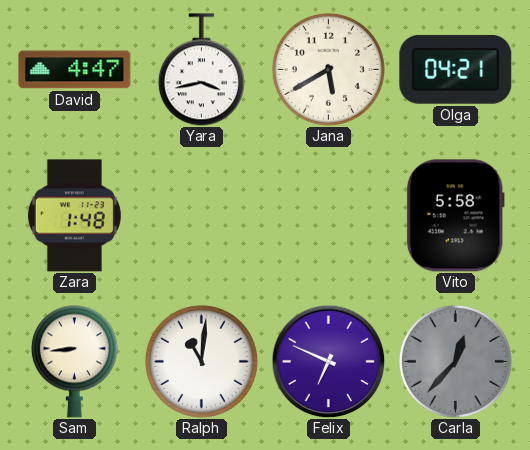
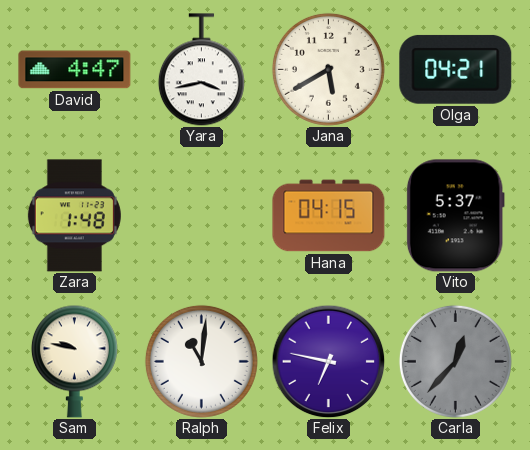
Hana: none -> 04:15
Vito: 5:58 -> 5:37
Sam: 8:44 -> 9:47
Felix: 6:49 -> 6:47
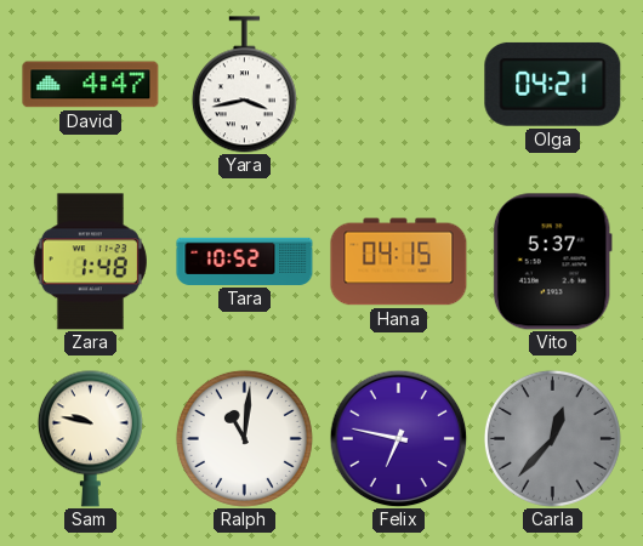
Jana: 5:40 -> none
Tara: none -> 10:52
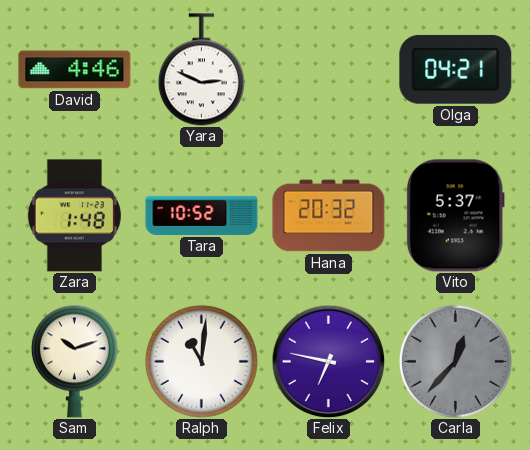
David: 4:47 -> 4:46
Yara: 3:43 -> 2:49
Hana: 04:15 -> 20:32
Sam: 9:47 -> 10:12
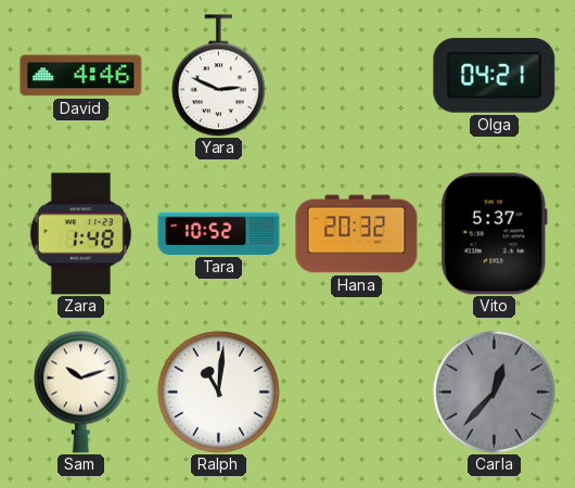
Felix: 6:47 -> none
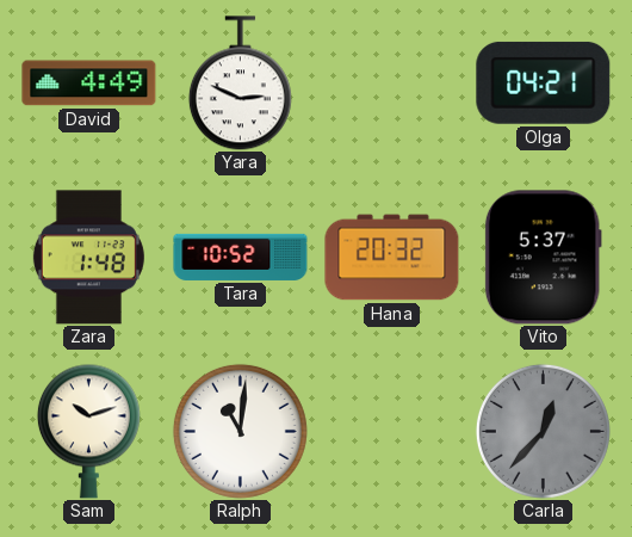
David: 4:46 -> 4:49
